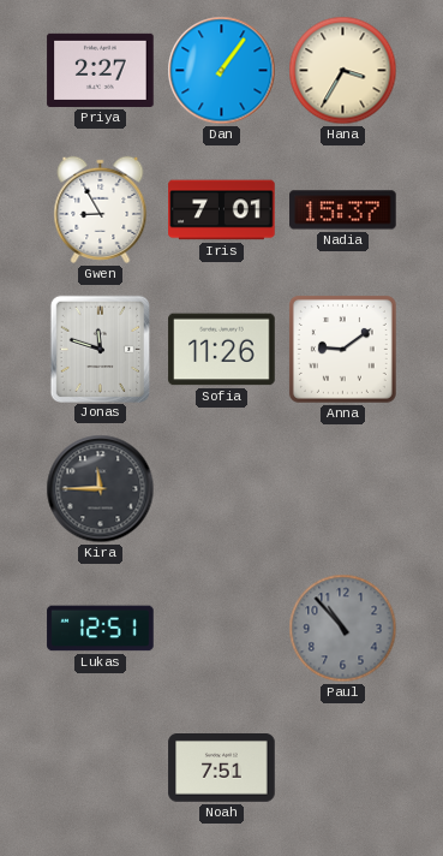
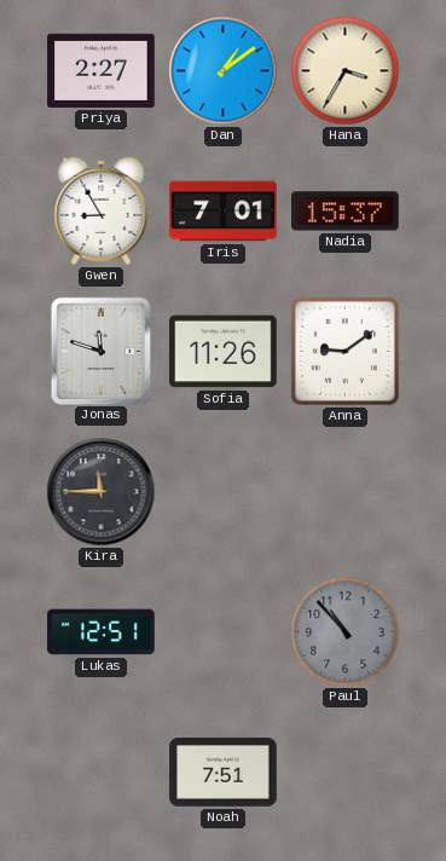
Dan: 1:06 -> 1:09
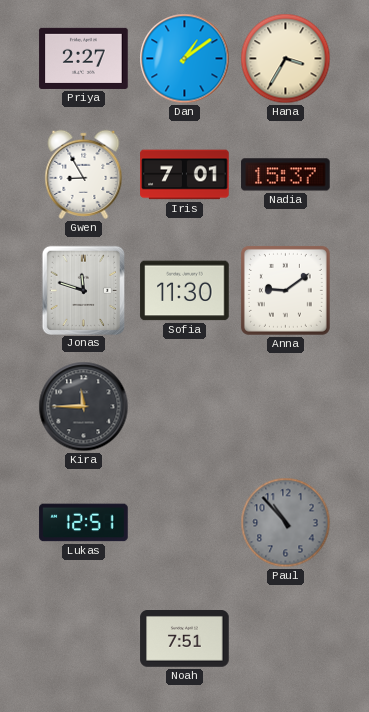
Sofia: 11:26 -> 11:30
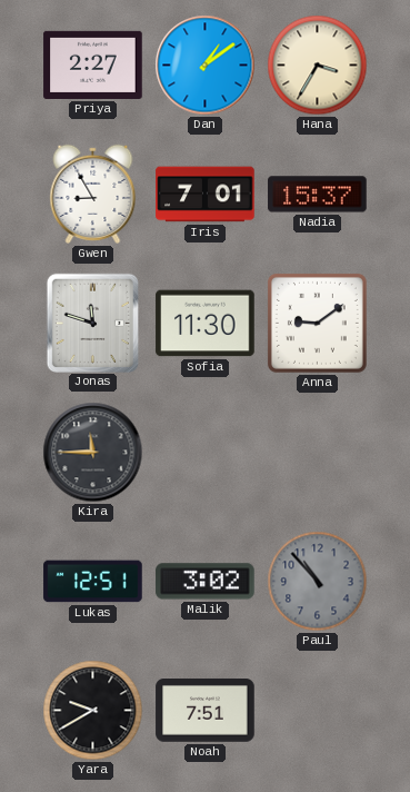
Malik: none -> 3:02
Yara: none -> 9:40
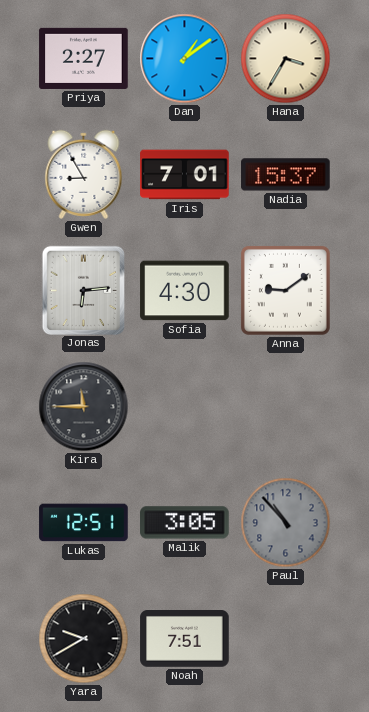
Jonas: 11:48 -> 6:14
Sofia: 11:30 -> 4:30
Malik: 3:02 -> 3:05
